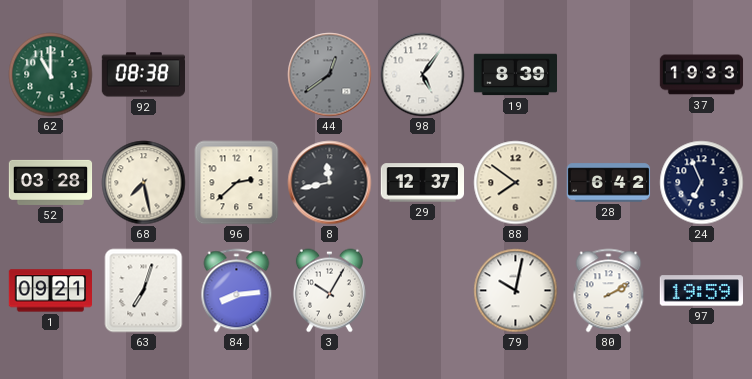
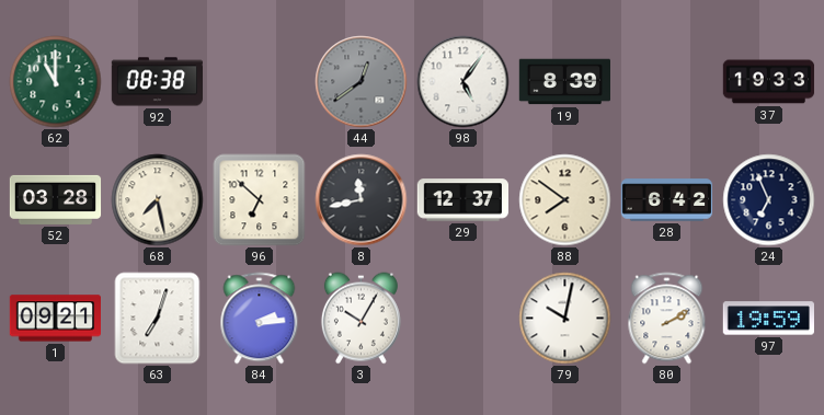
96: 2:38 -> 6:52
84: 8:14 -> 2:14
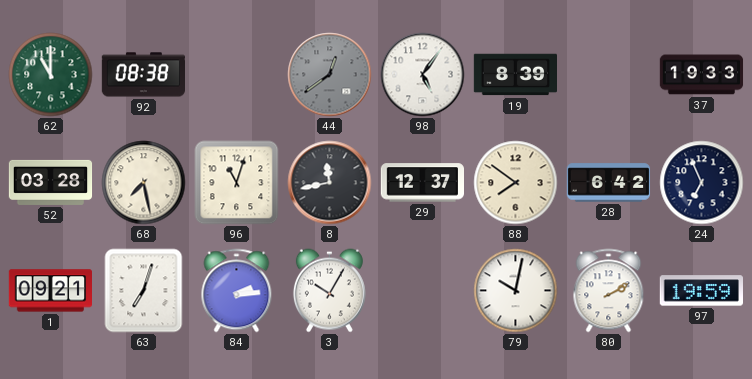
96: 6:52 -> 11:03
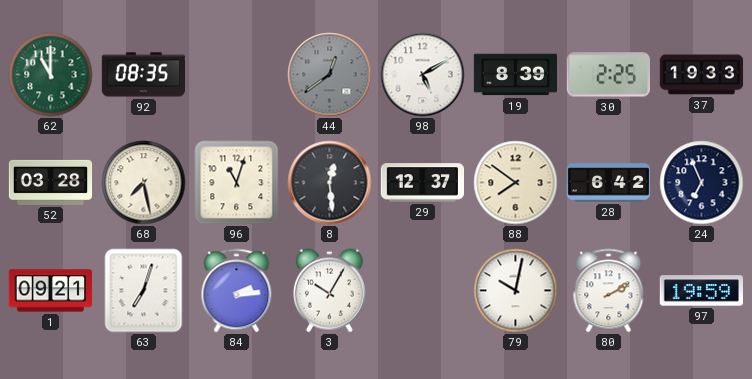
92: 08:38 -> 08:35
98: 5:06 -> 5:10
30: none -> 2:25
8: 11:43 -> 12:29
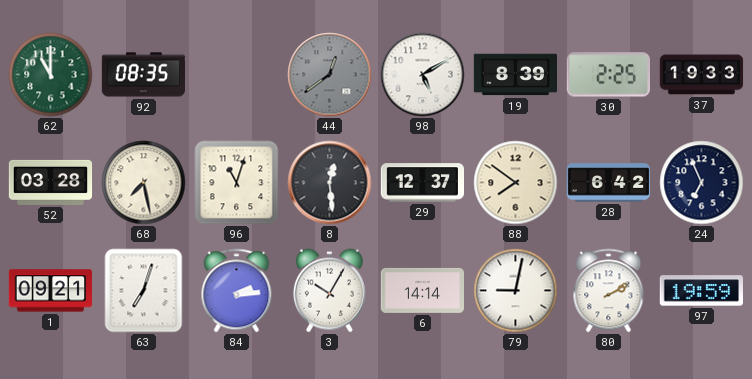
6: none -> 14:14
79: 10:02 -> 9:02
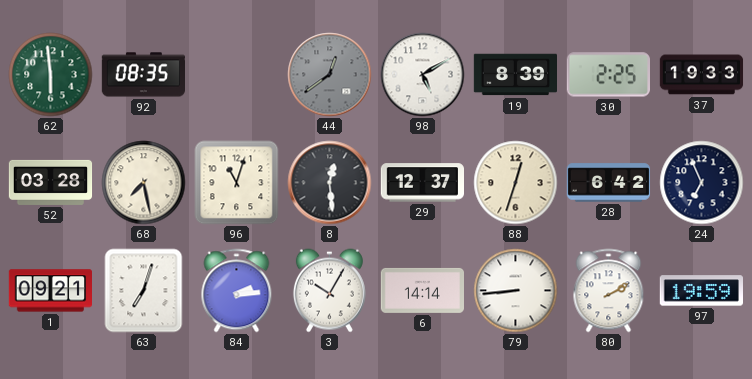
62: 11:00 -> 5:59
88: 7:51 -> 12:33
79: 9:02 -> 8:44
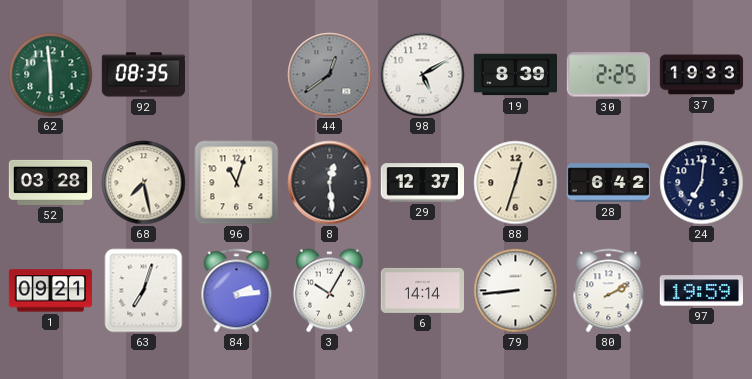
24: 6:56 -> 7:01
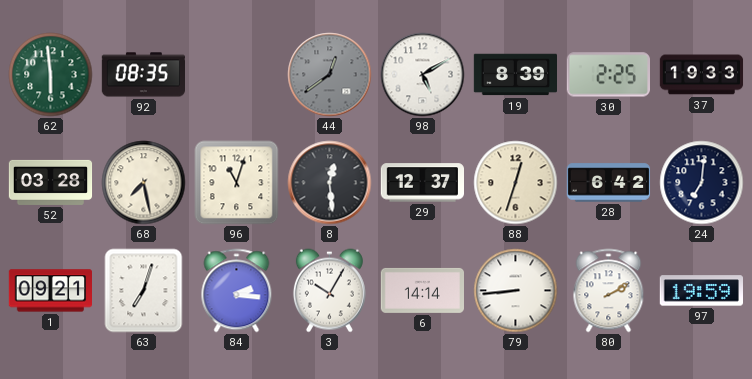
84: 2:14 -> 2:16
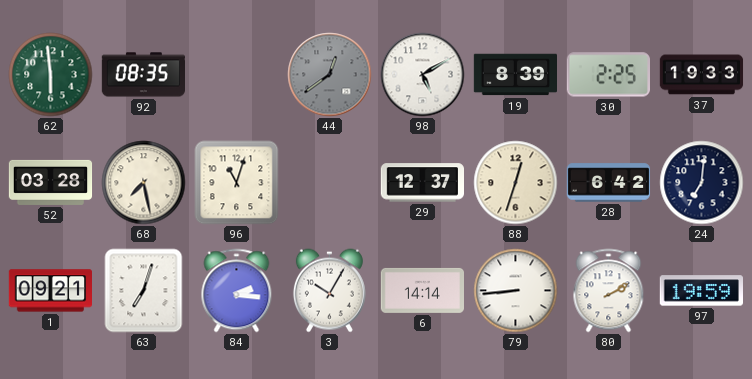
8: 12:29 -> none
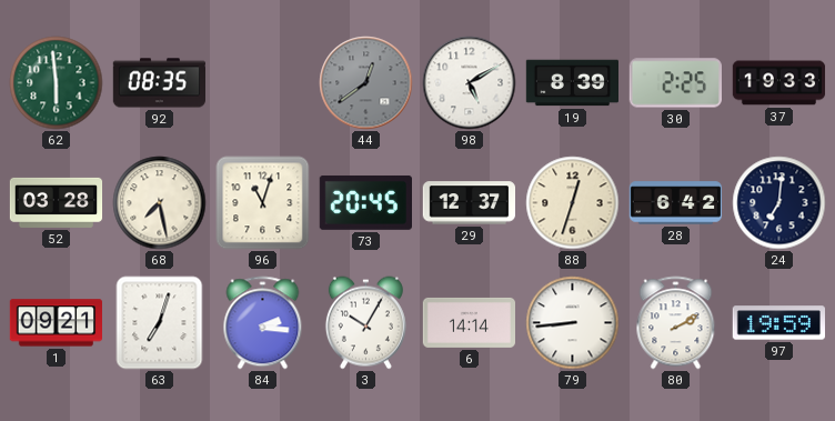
73: none -> 20:45
